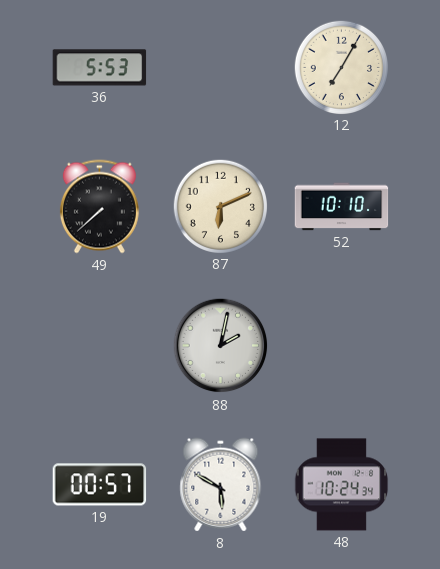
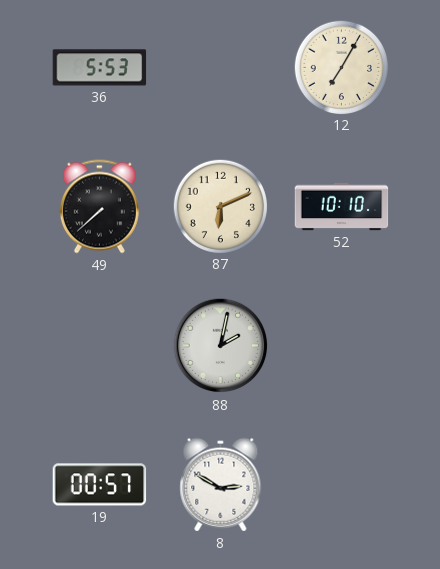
8: 5:50 -> 2:50
48: 10:24 -> none
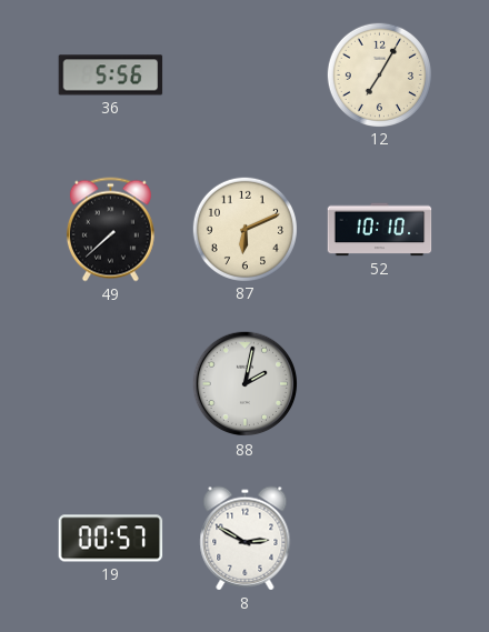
36: 5:53 -> 5:56
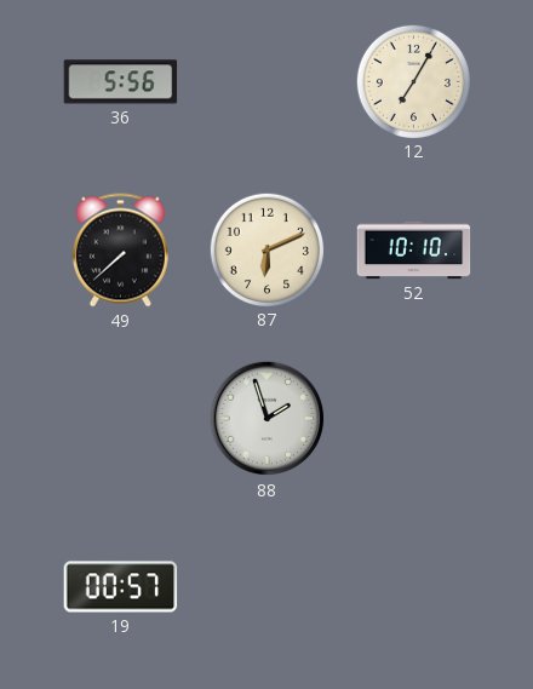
88: 2:02 -> 1:57
8: 2:50 -> none
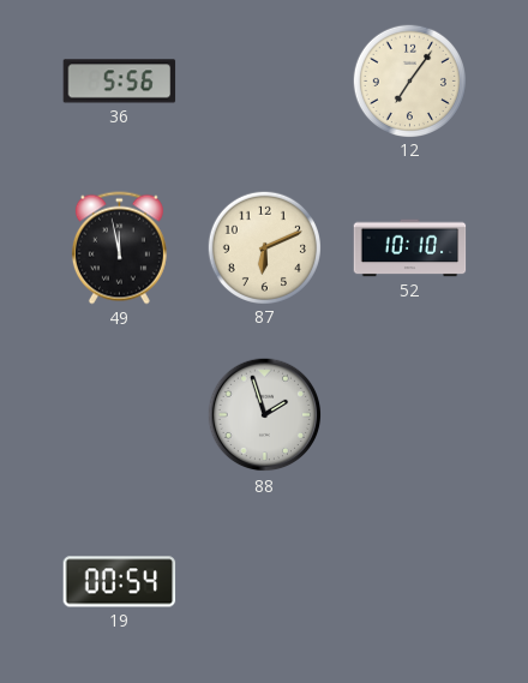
12: 7:05 -> 7:06
49: 7:38 -> 11:58
19: 00:57 -> 00:54
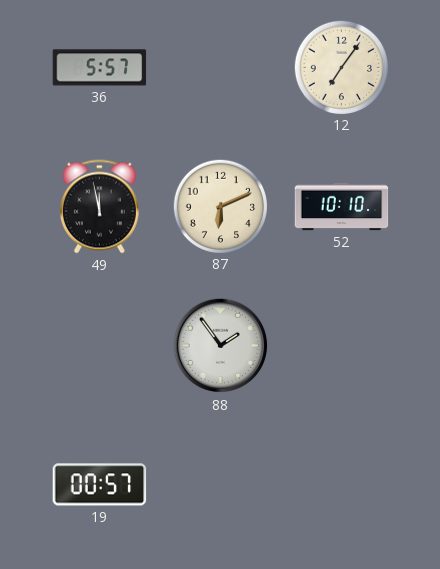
36: 5:56 -> 5:57
88: 1:57 -> 1:54
19: 00:54 -> 00:57
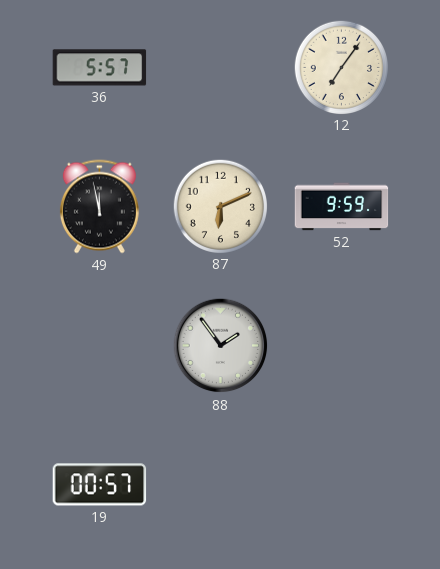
52: 10:10 -> 9:59
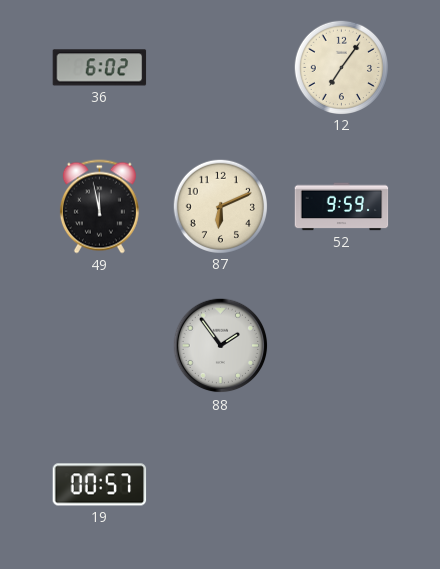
36: 5:57 -> 6:02
